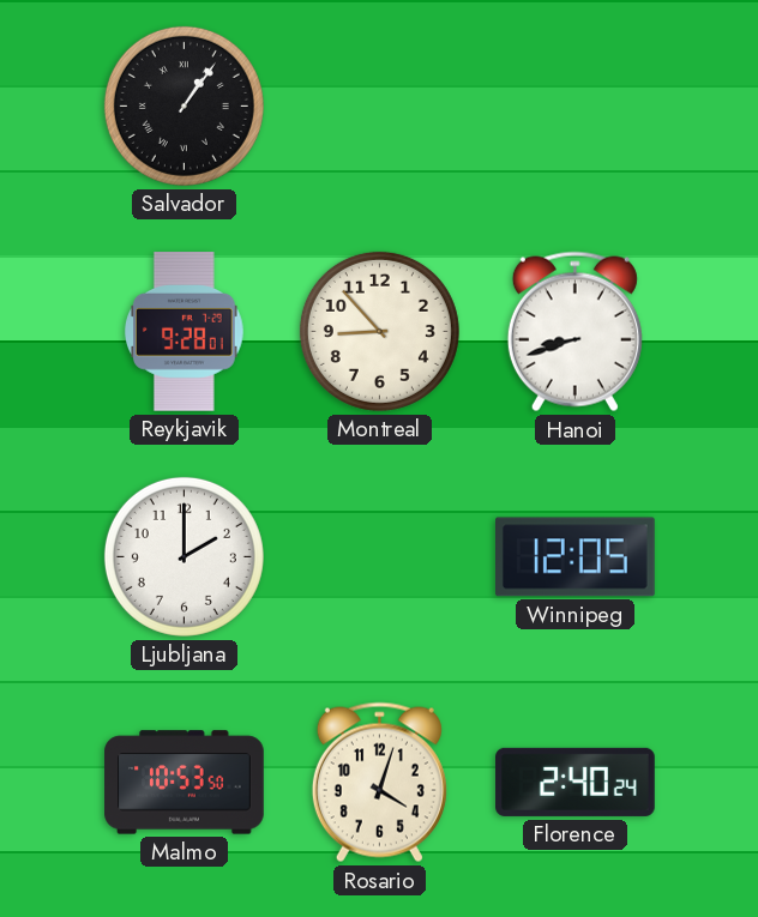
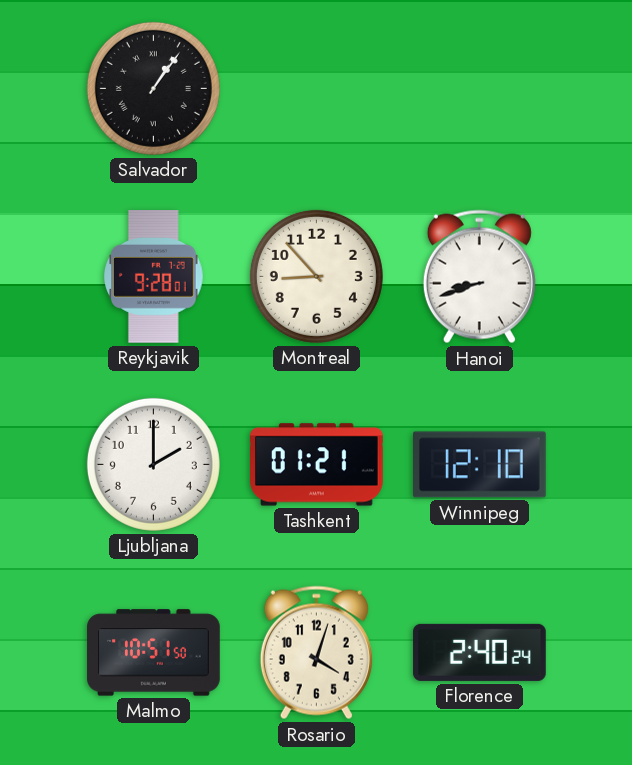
Tashkent: none -> 01:21
Winnipeg: 12:05 -> 12:10
Malmo: 10:53 -> 10:51
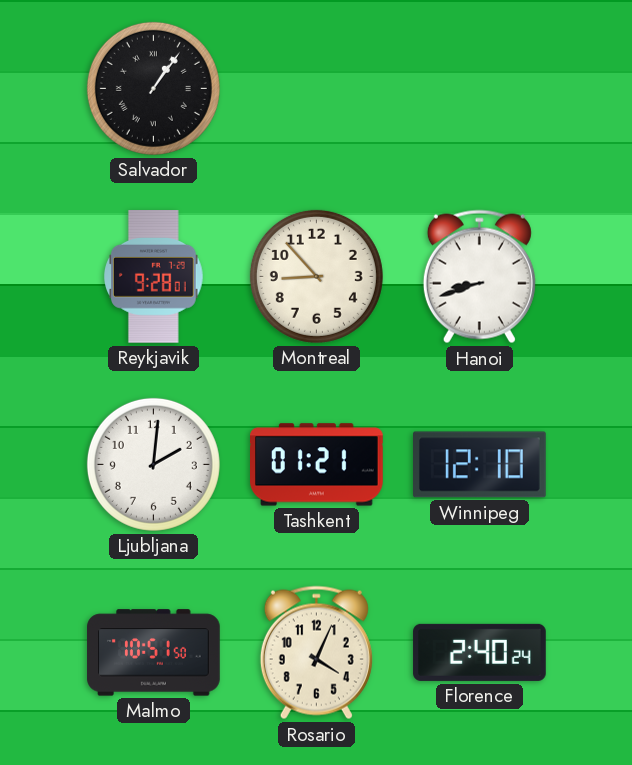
Ljubljana: 2:00 -> 2:01
Rosario: 4:03 -> 4:04
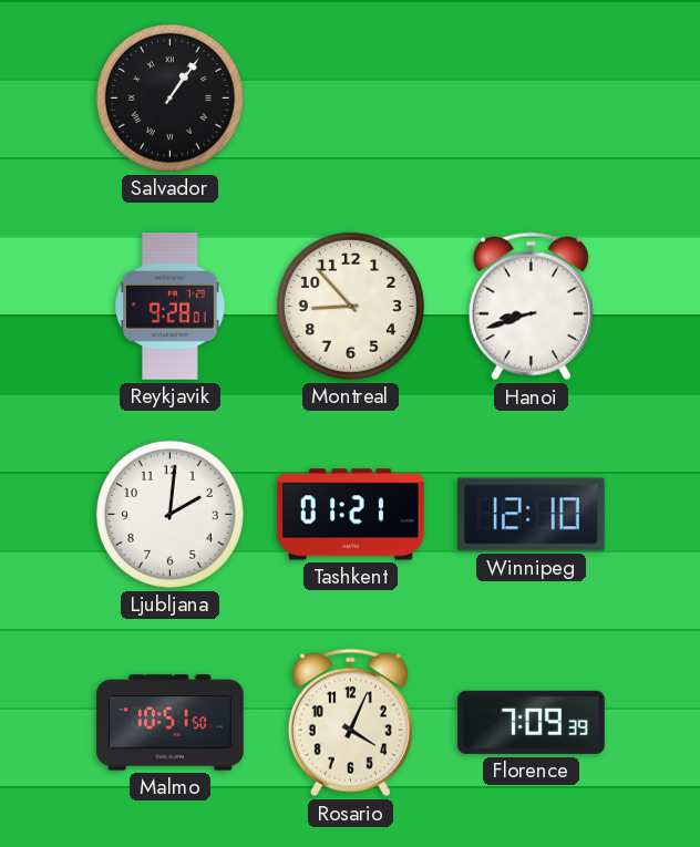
Florence: 2:40 -> 7:09
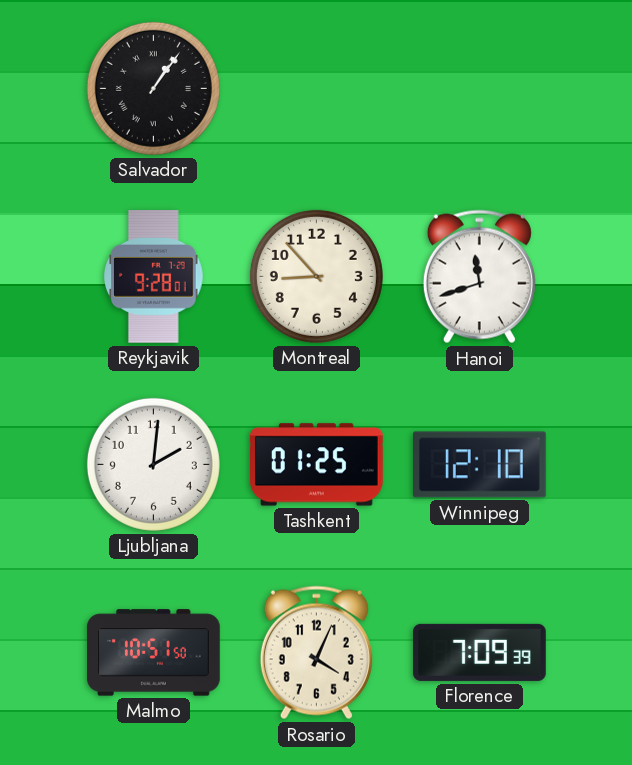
Hanoi: 8:42 -> 11:42
Tashkent: 01:21 -> 01:25
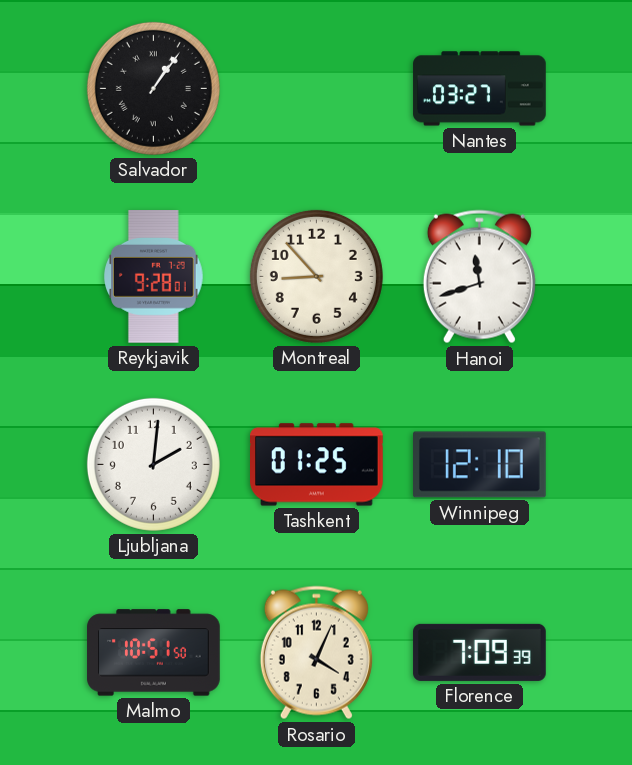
Nantes: none -> 03:27
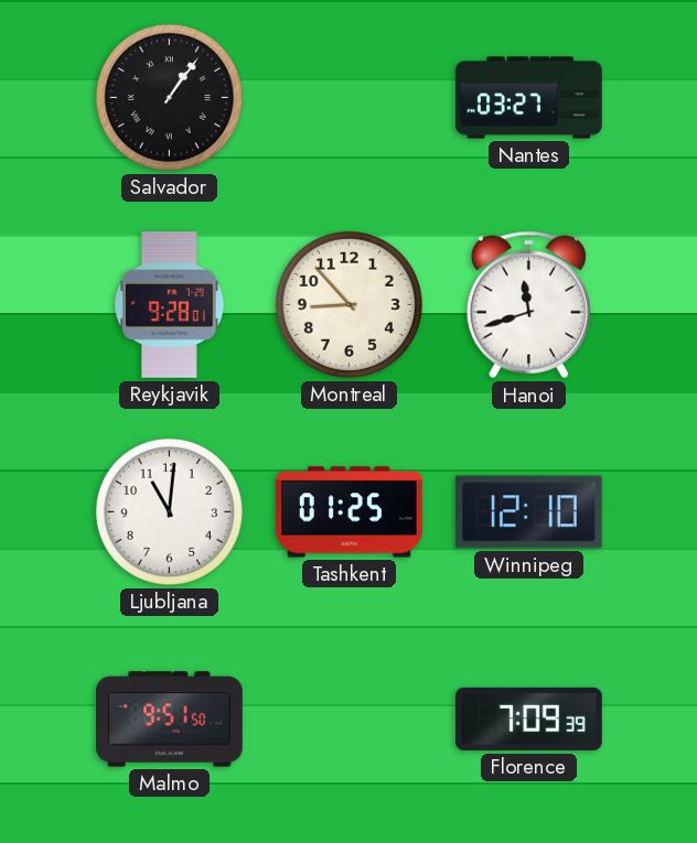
Ljubljana: 2:01 -> 11:01
Malmo: 10:51 -> 9:51
Rosario: 4:04 -> none
